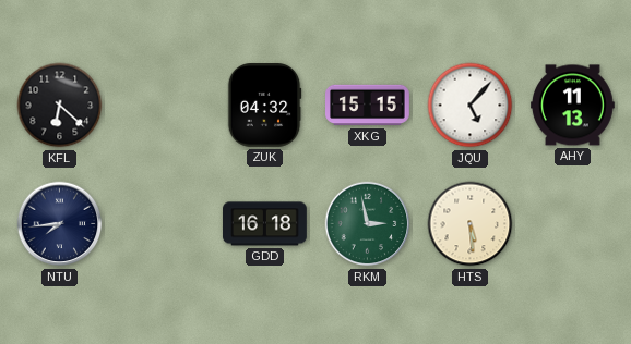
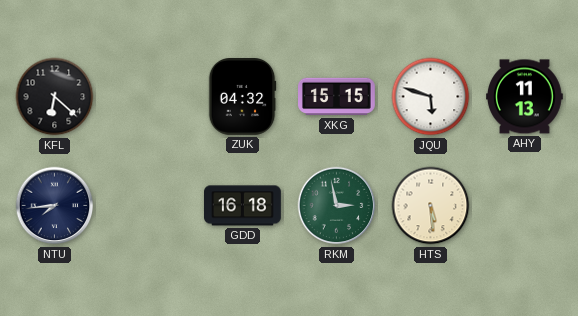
JQU: 5:07 -> 5:48
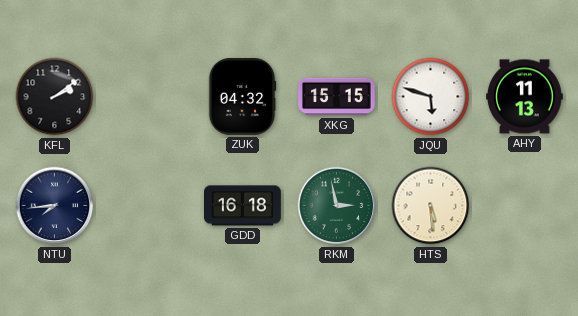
KFL: 6:22 -> 2:09
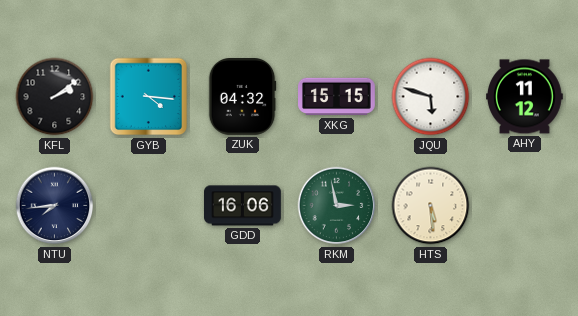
GYB: none -> 4:16
AHY: 11:13 -> 11:12
GDD: 16:18 -> 16:06
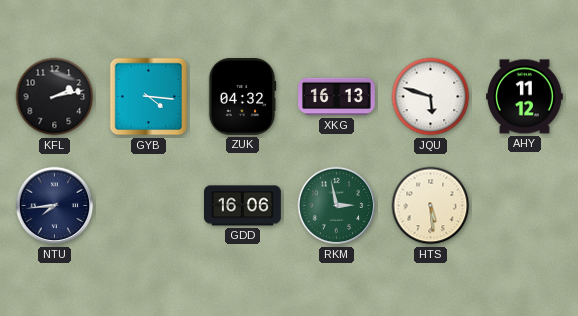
KFL: 2:09 -> 2:13
XKG: 15:15 -> 16:13
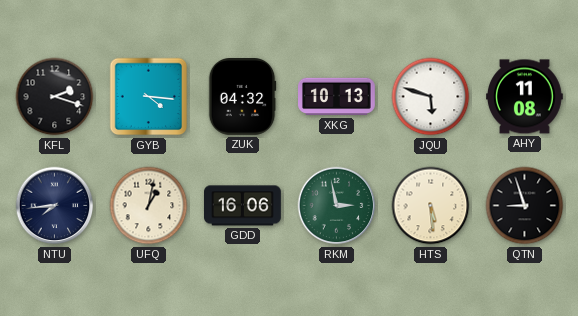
KFL: 2:13 -> 2:18
XKG: 16:13 -> 10:13
AHY: 11:12 -> 11:08
UFQ: none -> 1:02
QTN: none -> 8:57
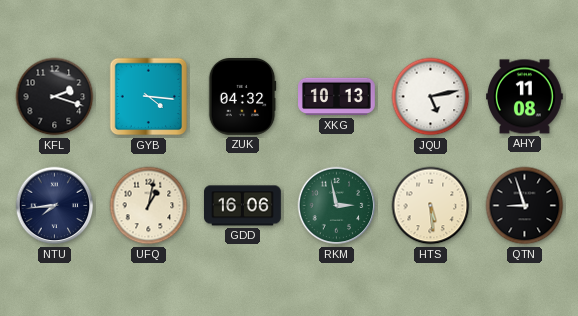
JQU: 5:48 -> 5:13
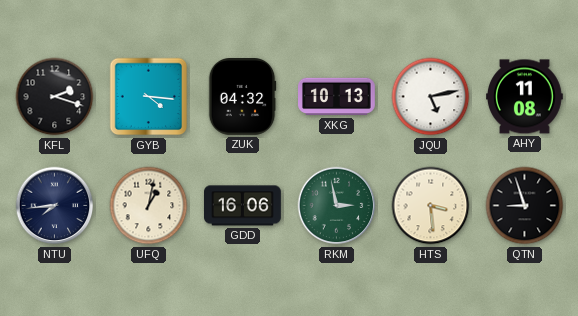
HTS: 5:29 -> 3:29
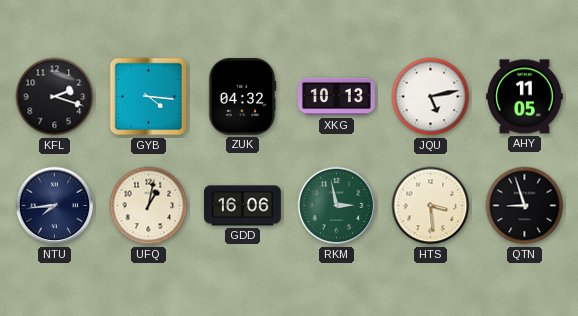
AHY: 11:08 -> 11:05
